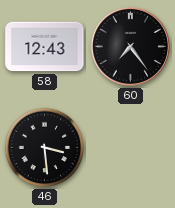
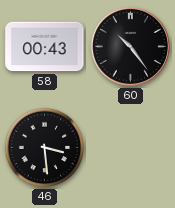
58: 12:43 -> 00:43
60: 7:24 -> 10:24
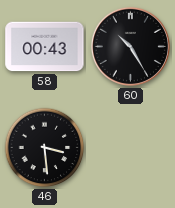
60: 10:24 -> 10:25
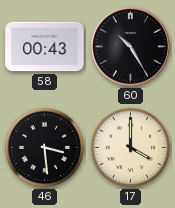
17: none -> 4:00
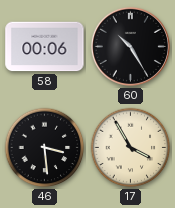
58: 00:43 -> 00:06
17: 4:00 -> 3:55
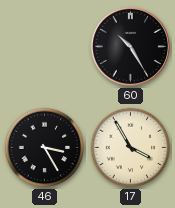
58: 00:06 -> none
46: 3:29 -> 3:25
